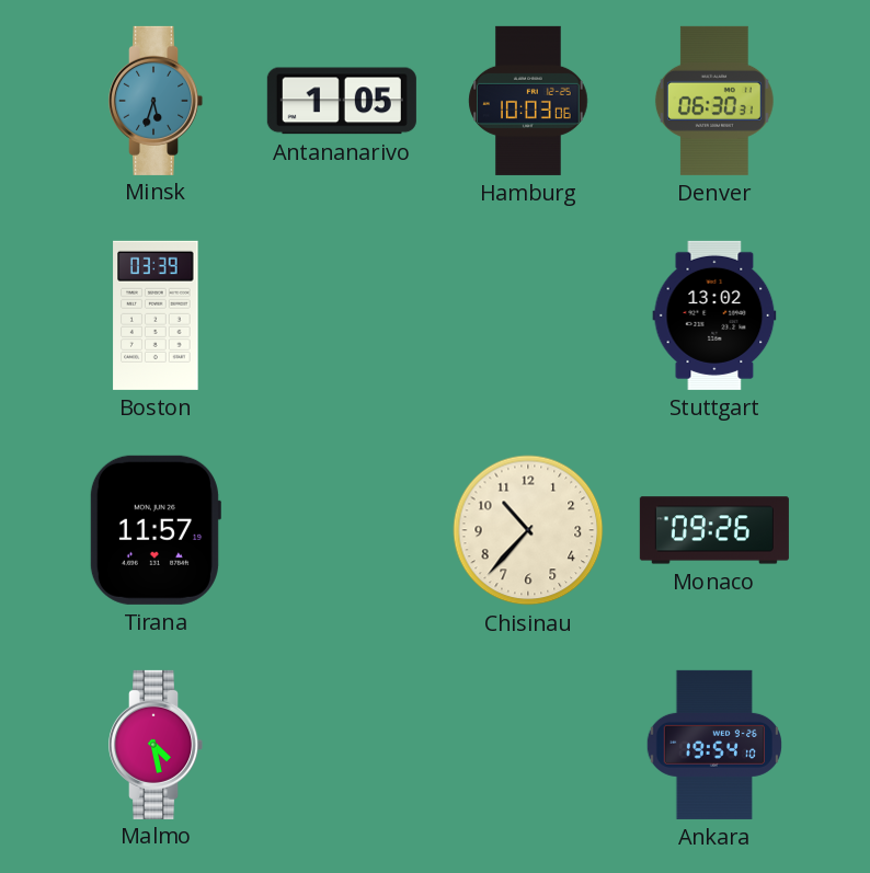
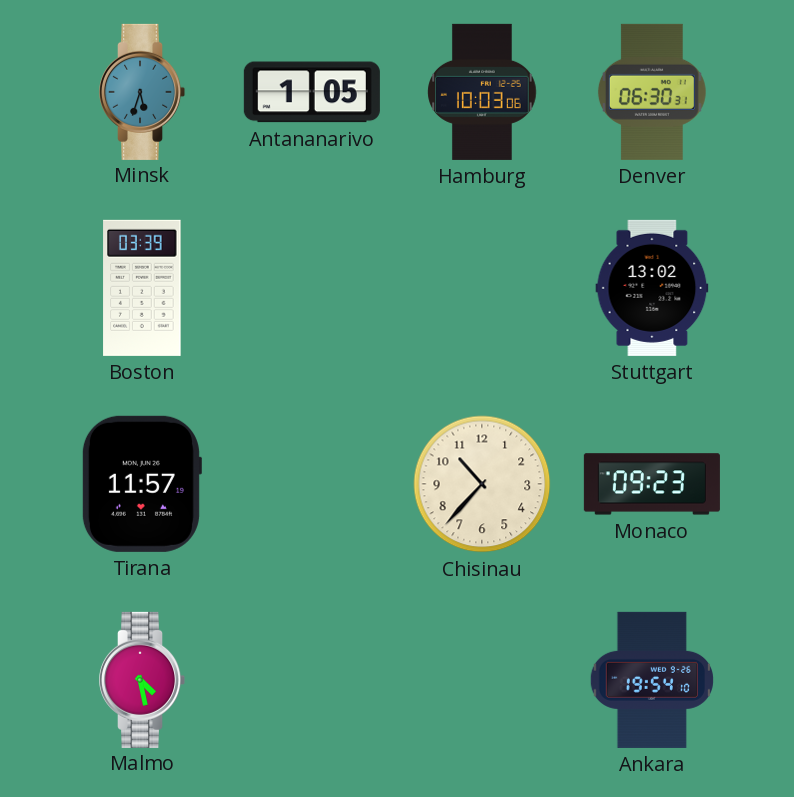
Monaco: 09:26 -> 09:23
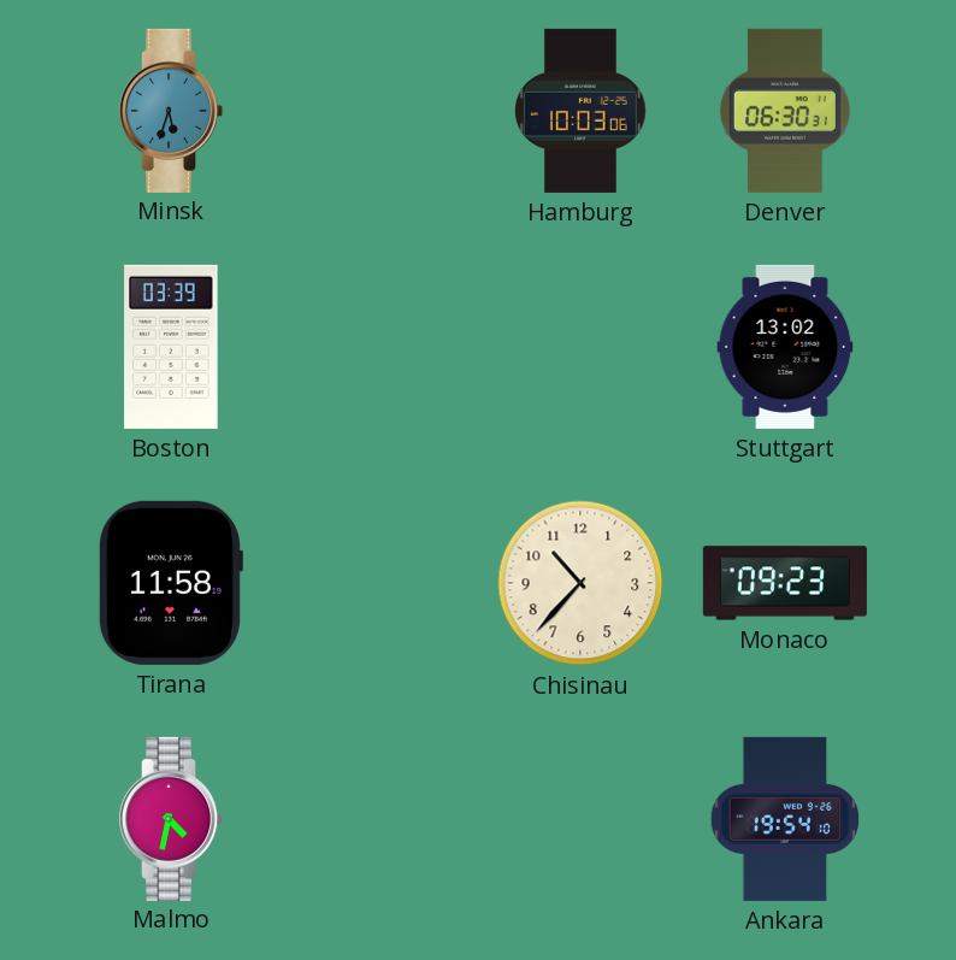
Antananarivo: 1:05 -> none
Tirana: 11:57 -> 11:58
Malmo: 4:28 -> 4:32
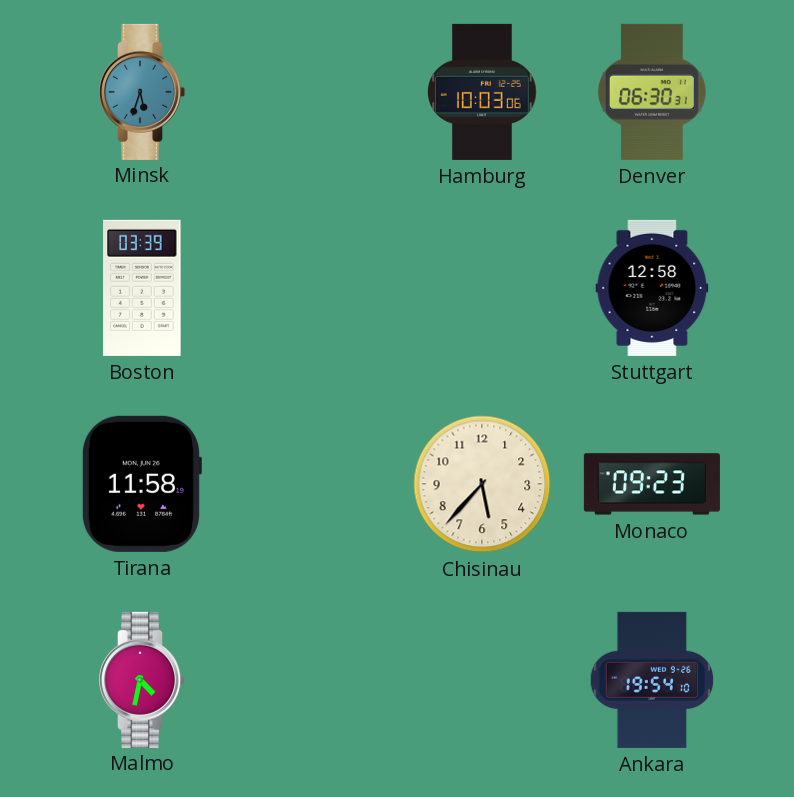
Stuttgart: 13:02 -> 12:58
Chisinau: 10:37 -> 5:37
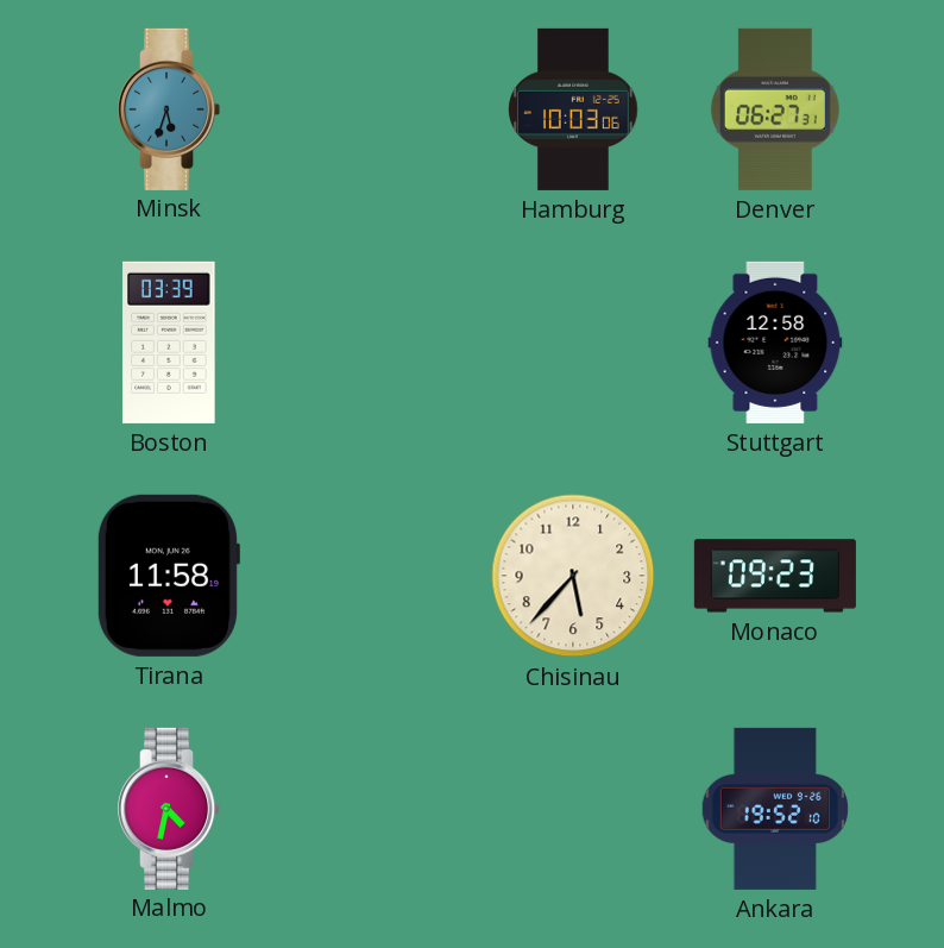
Denver: 06:30 -> 06:27
Ankara: 19:54 -> 19:52
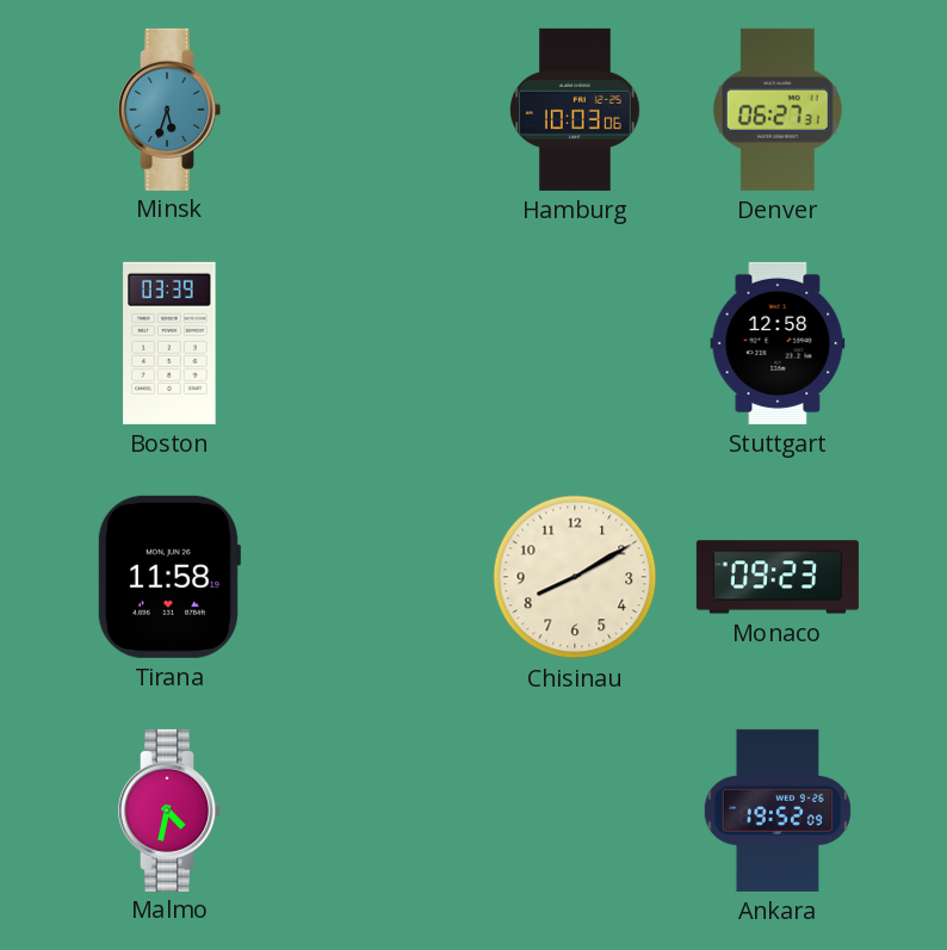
Chisinau: 5:37 -> 8:10
Ankara: 19:52:10 -> 19:52:09
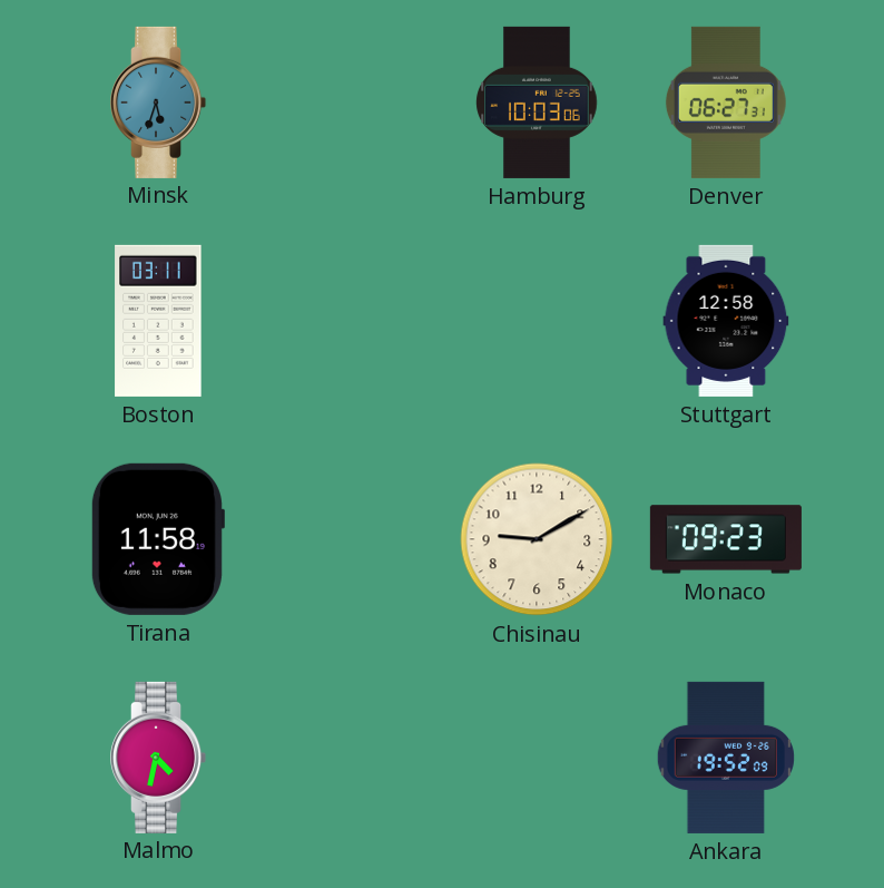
Boston: 03:39 -> 03:11
Chisinau: 8:10 -> 9:10
